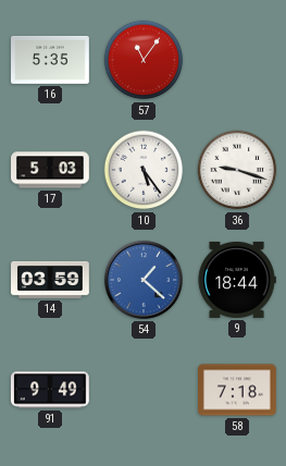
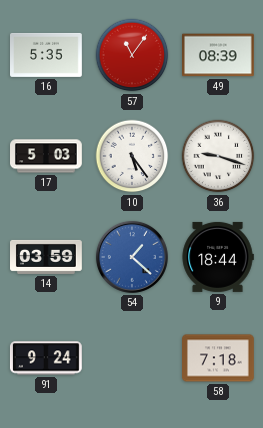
49: none -> 08:39
91: 9:49 -> 9:24
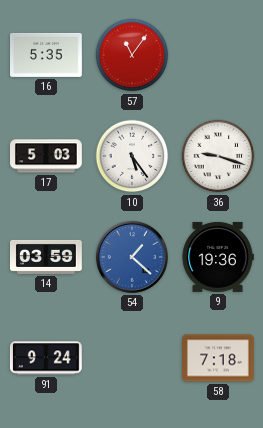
49: 08:39 -> none
9: 18:44 -> 19:36
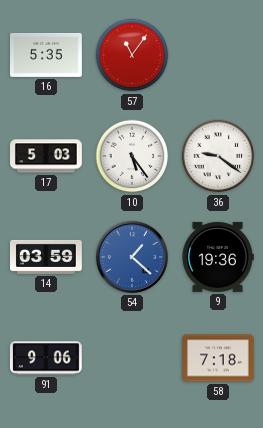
36: 9:18 -> 9:21
91: 9:24 -> 9:06
